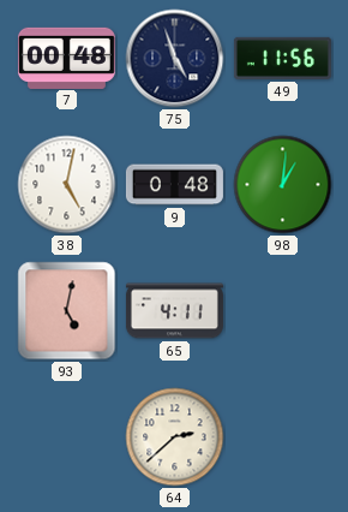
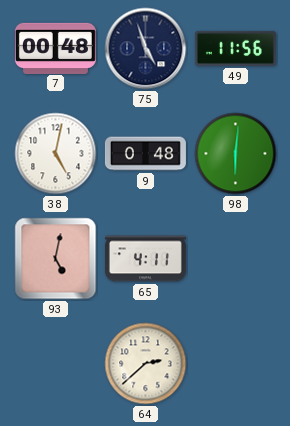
98: 1:01 -> 6:01
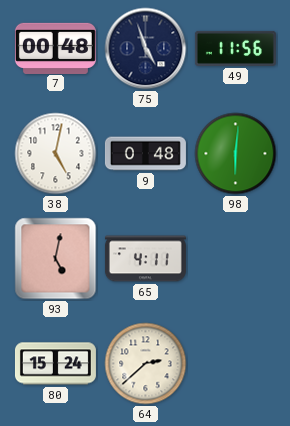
80: none -> 15:24
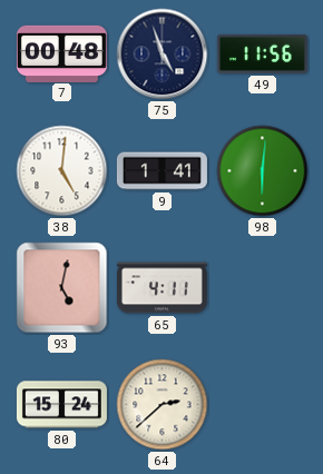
38: 5:02 -> 5:01
9: 0:48 -> 1:41
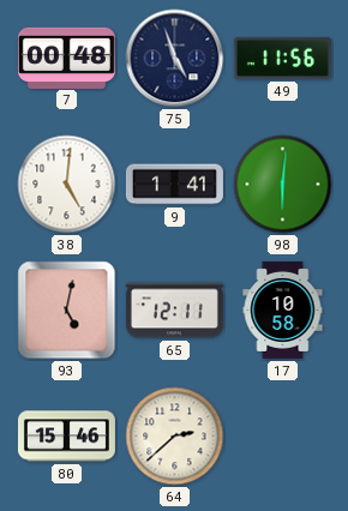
65: 4:11 -> 12:11
17: none -> 10:58
80: 15:24 -> 15:46
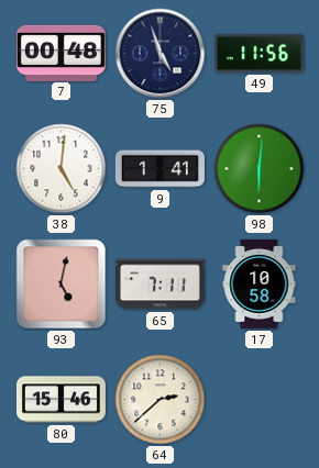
65: 12:11 -> 7:11
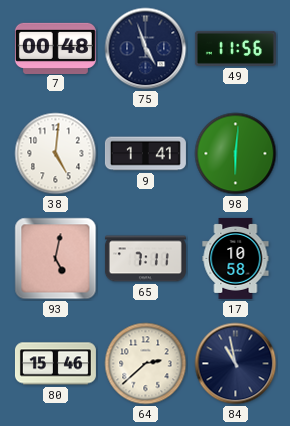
84: none -> 10:58
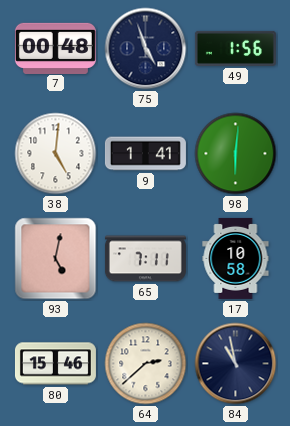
49: 11:56 -> 1:56
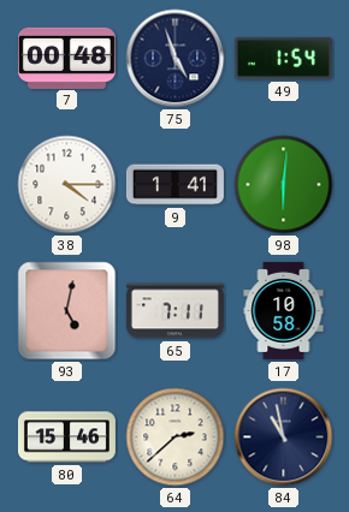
49: 1:56 -> 1:54
38: 5:01 -> 4:15
